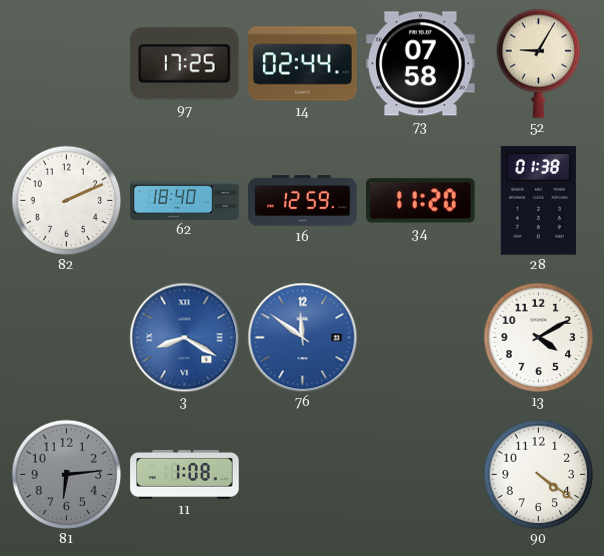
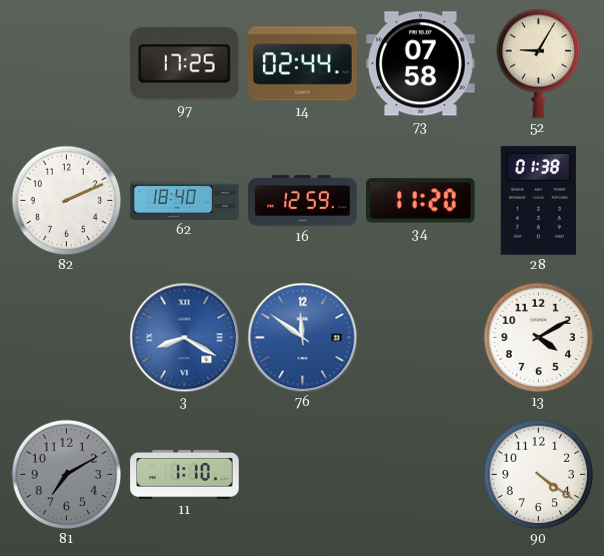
81: 6:14 -> 7:10
11: 1:08 -> 1:10
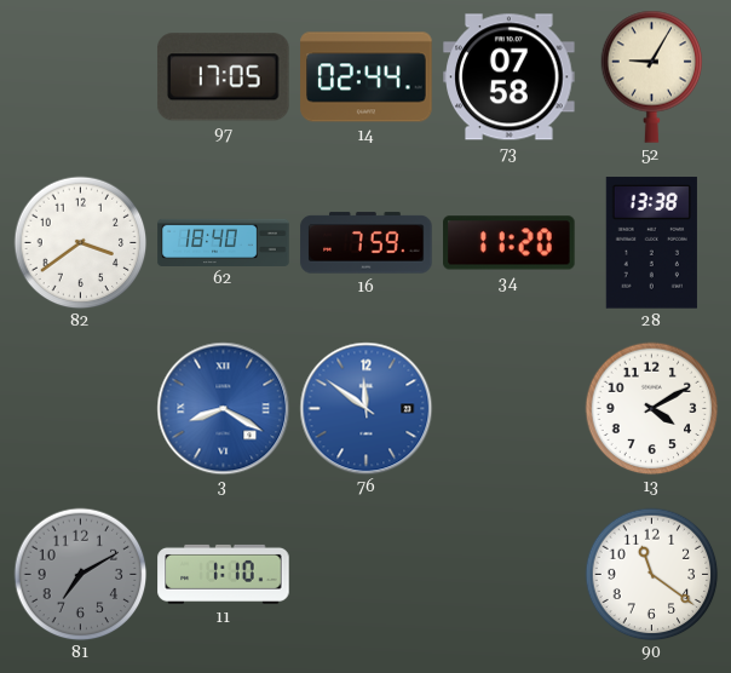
97: 17:25 -> 17:05
82: 2:11 -> 3:39
16: 12:59 -> 7:59
28: 01:38 -> 13:38
90: 4:21 -> 11:21
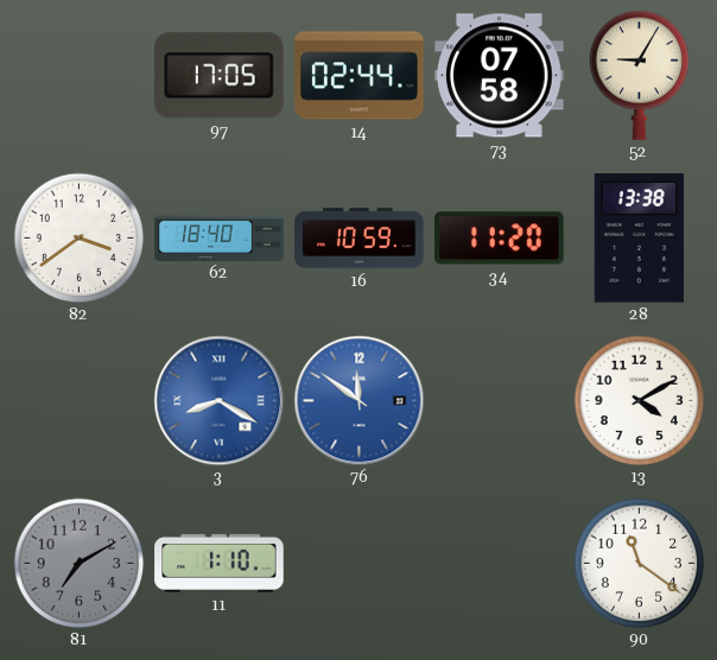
16: 7:59 -> 10:59
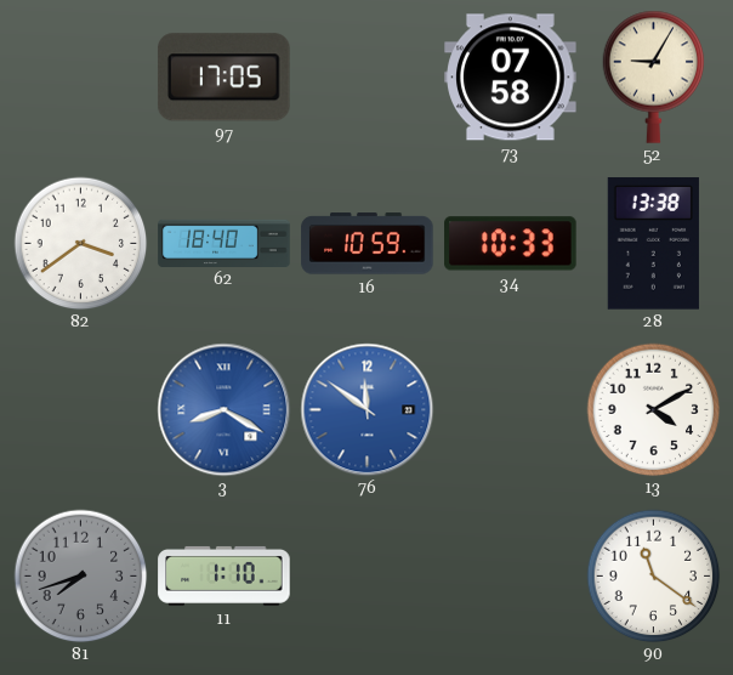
14: 02:44 -> none
34: 11:20 -> 10:33
81: 7:10 -> 7:42
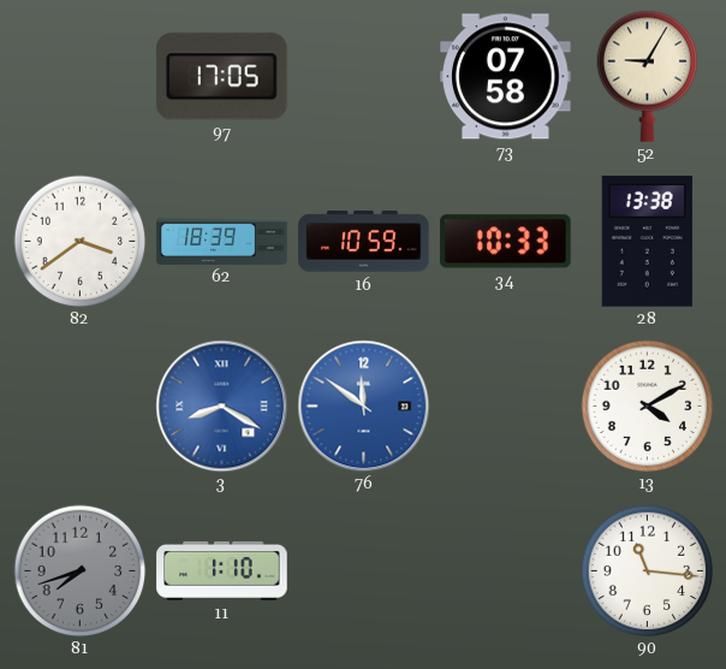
62: 18:40 -> 18:39
90: 11:21 -> 11:16
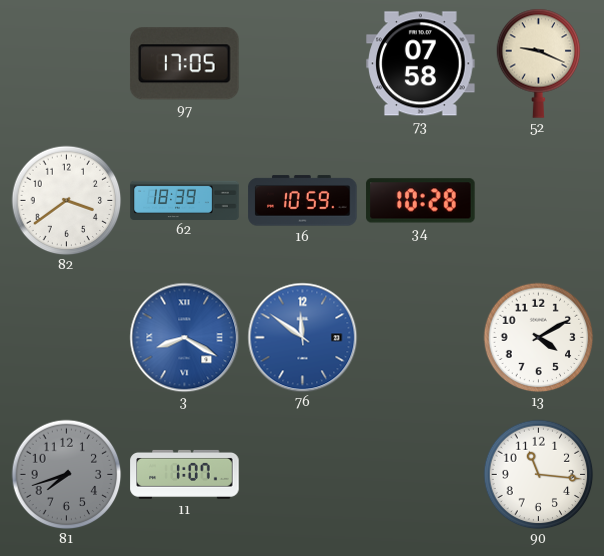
52: 9:05 -> 9:19
34: 10:33 -> 10:28
28: 13:38 -> none
11: 1:10 -> 1:07
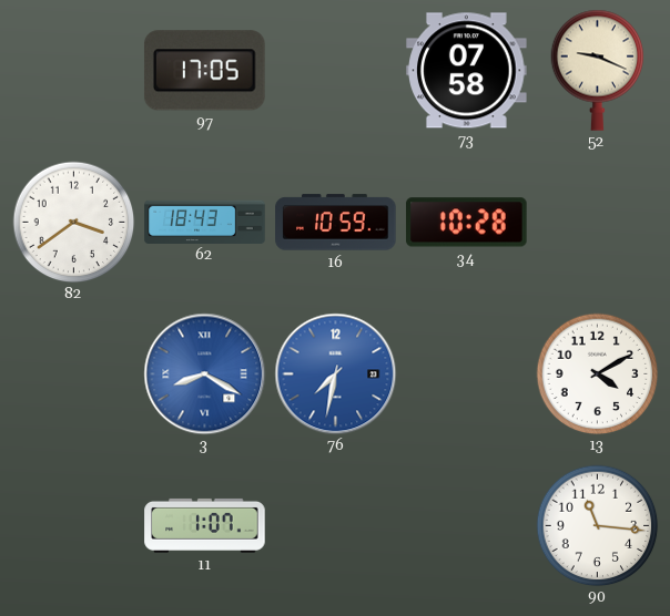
62: 18:39 -> 18:43
76: 11:51 -> 7:32
81: 7:42 -> none
